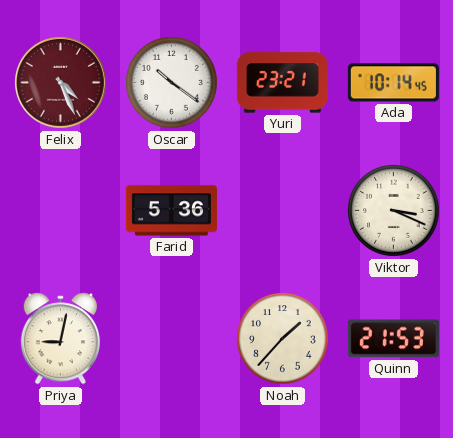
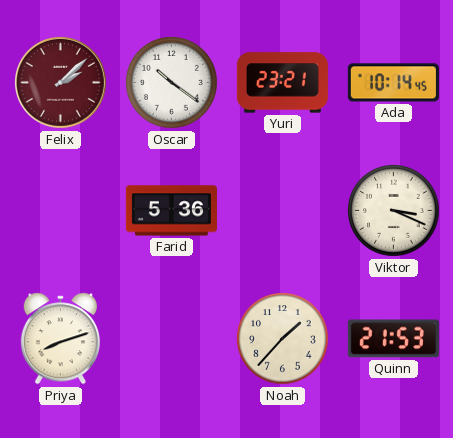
Felix: 4:26 -> 2:08
Priya: 9:02 -> 8:12
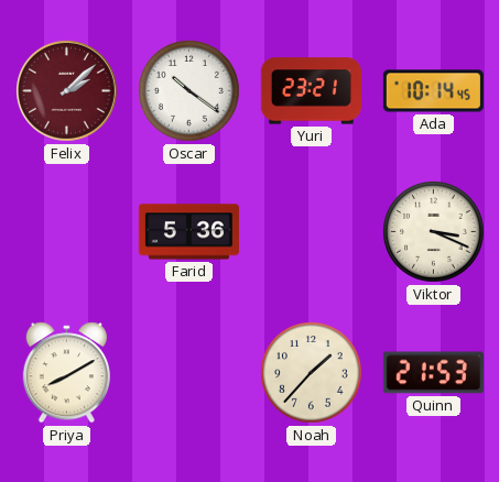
Priya: 8:12 -> 8:10
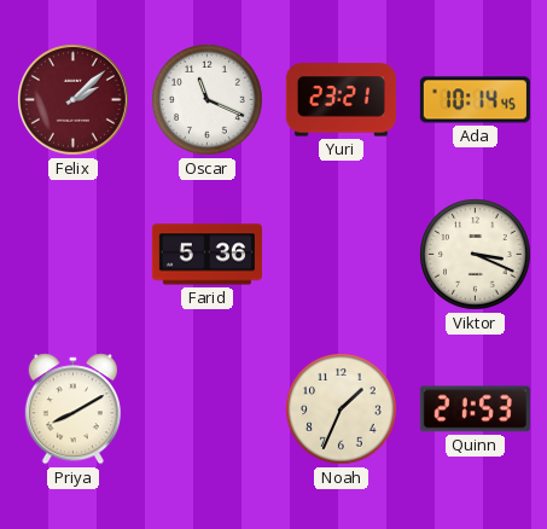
Oscar: 10:21 -> 11:19
Noah: 1:37 -> 1:34
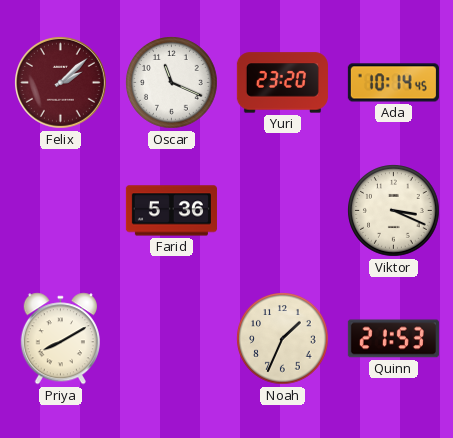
Yuri: 23:21 -> 23:20
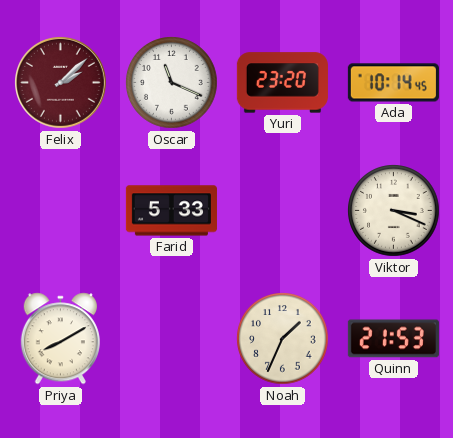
Farid: 5:36 -> 5:33
